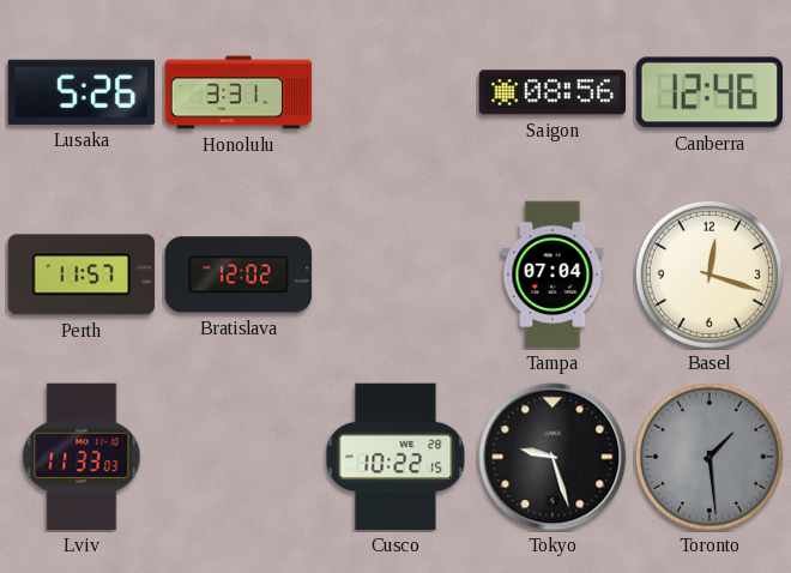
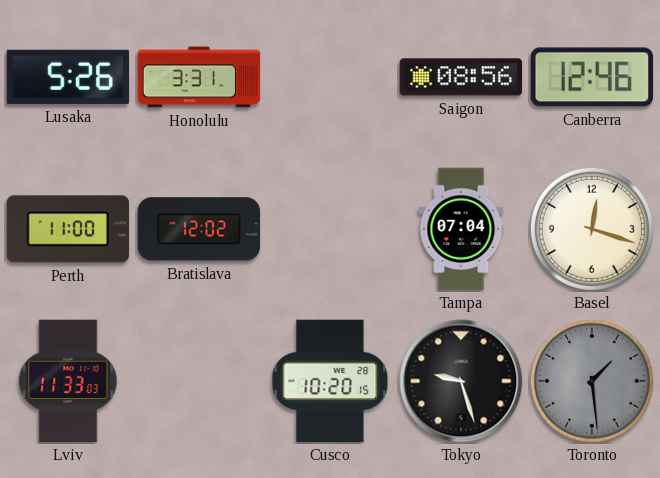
Perth: 11:57 -> 11:00
Cusco: 10:22 -> 10:20
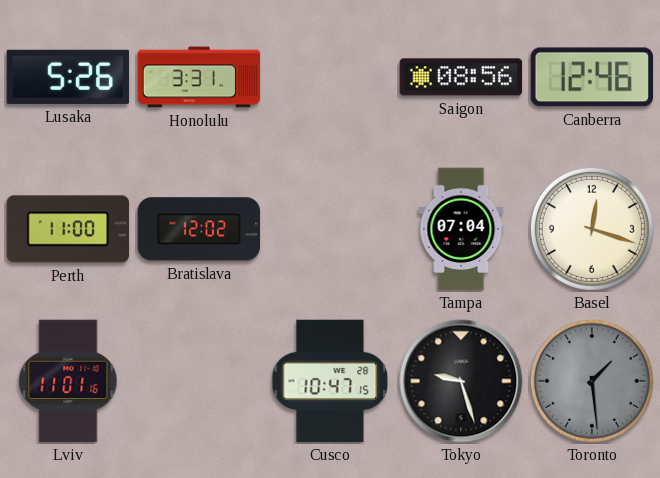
Lviv: 11:33 -> 11:01
Cusco: 10:20 -> 10:47
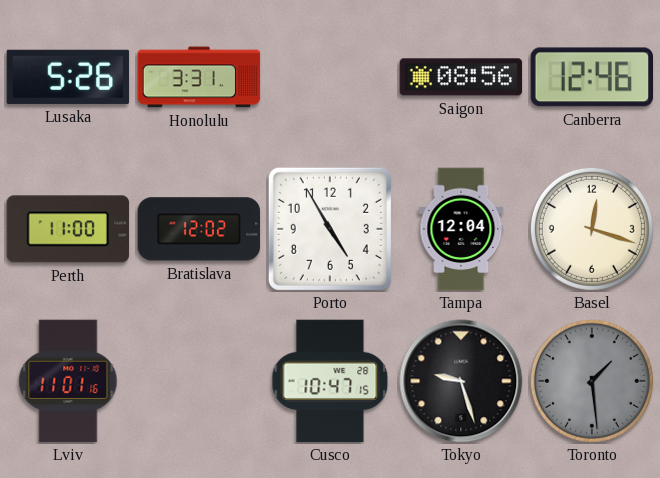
Porto: none -> 4:55
Tampa: 07:04 -> 12:04
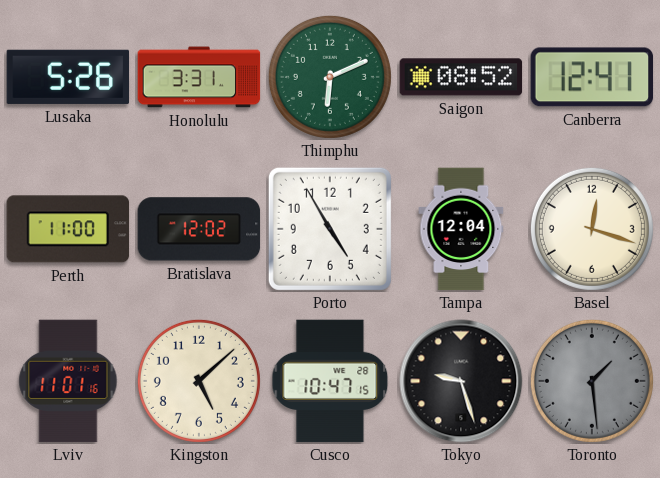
Thimphu: none -> 6:11
Saigon: 08:56 -> 08:52
Canberra: 12:46 -> 12:41
Kingston: none -> 5:08
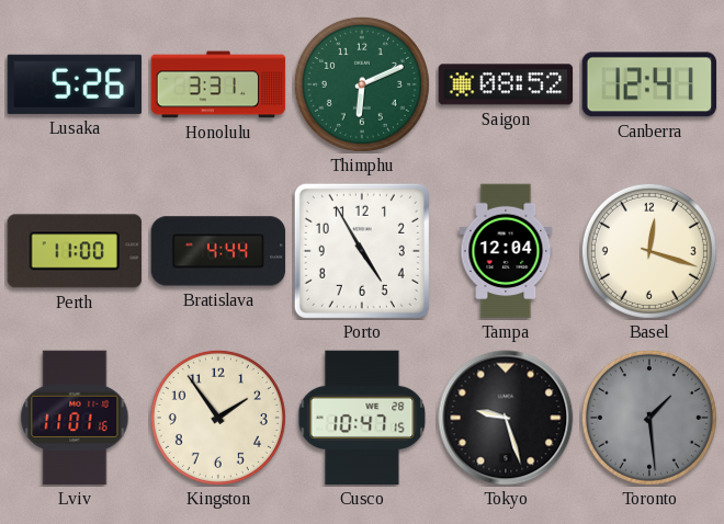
Bratislava: 12:02 -> 4:44
Kingston: 5:08 -> 1:54
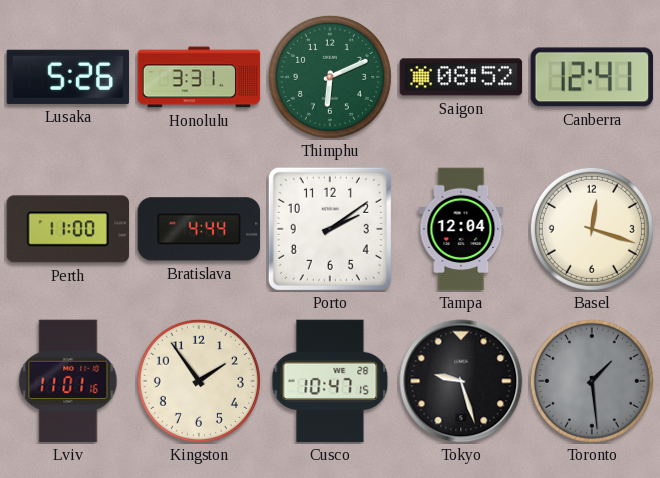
Porto: 4:55 -> 2:09
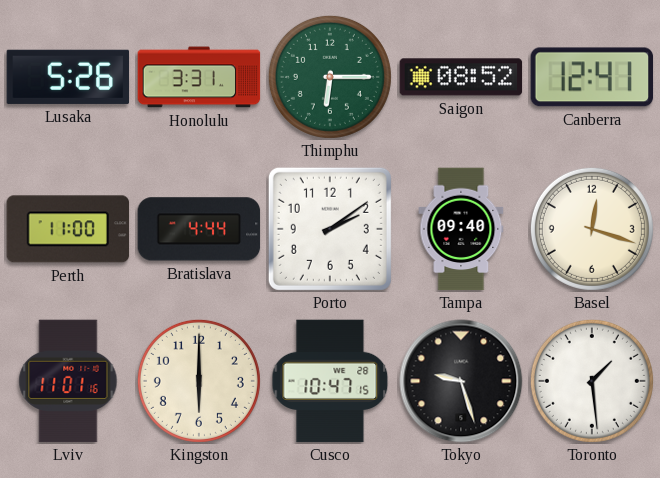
Thimphu: 6:11 -> 6:15
Tampa: 12:04 -> 09:40
Kingston: 1:54 -> 6:00
Toronto dial: grey -> white
